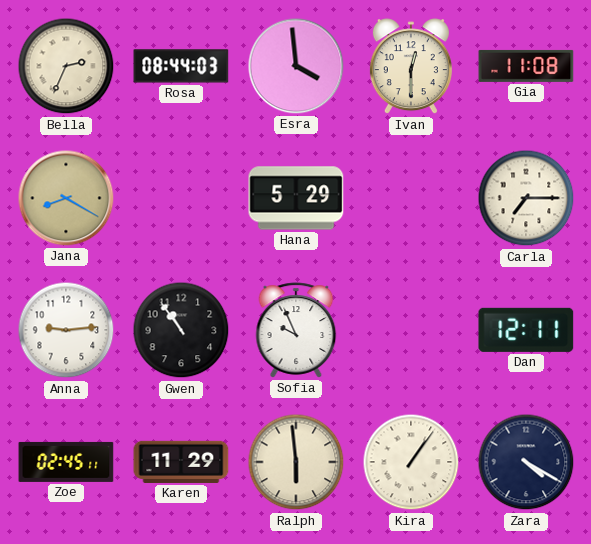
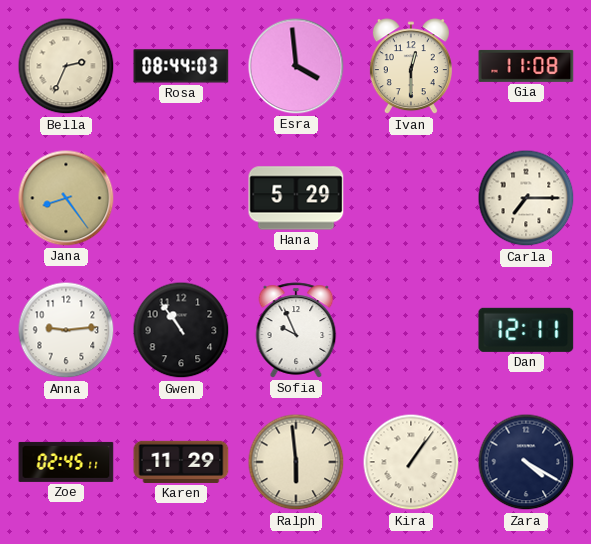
Jana: 8:20 -> 8:24
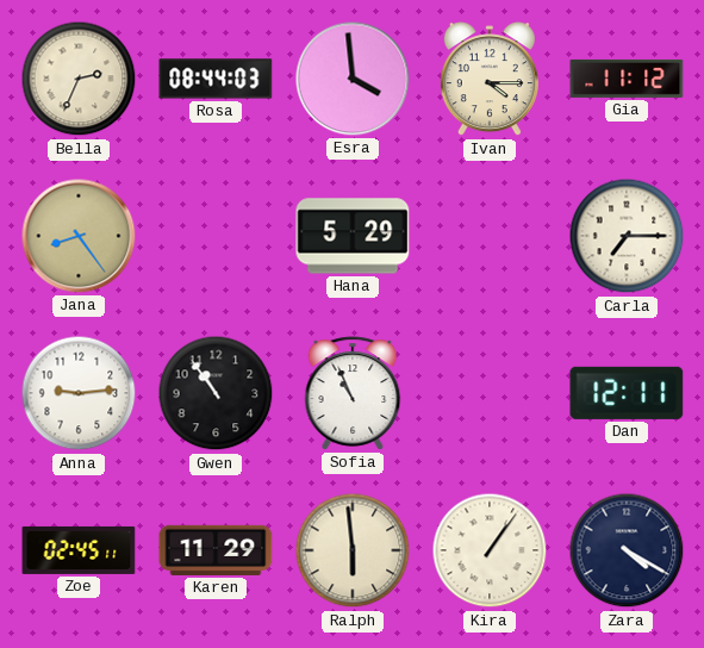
Ivan: 12:30 -> 4:15
Gia: 11:08 -> 11:12
Sofia: 9:56 -> 10:56
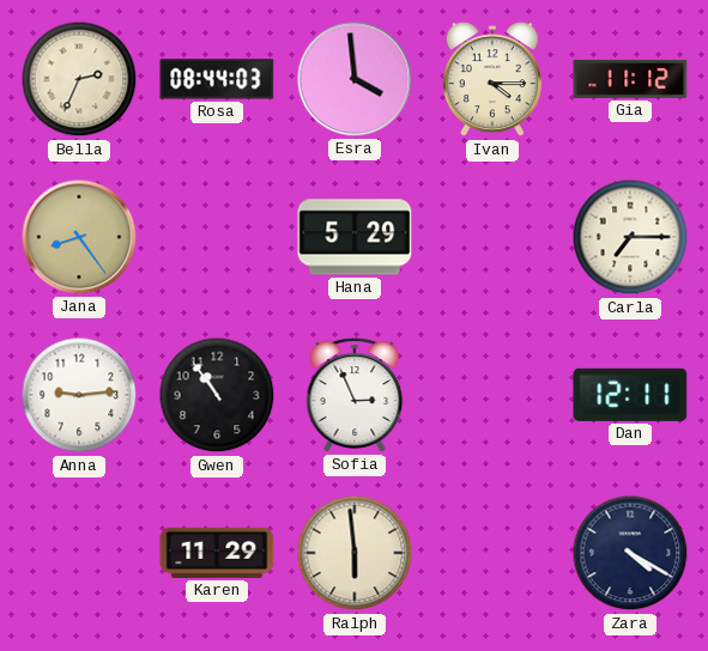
Sofia: 10:56 -> 2:56
Zoe: 02:45 -> none
Kira: 1:06 -> none
